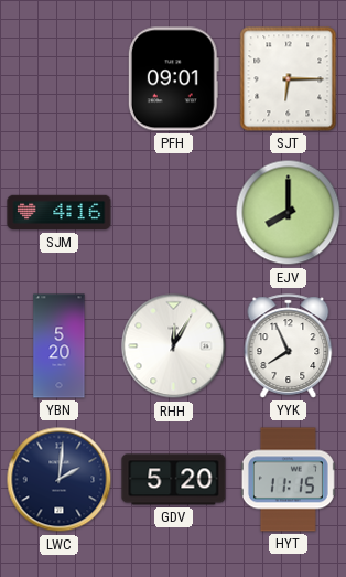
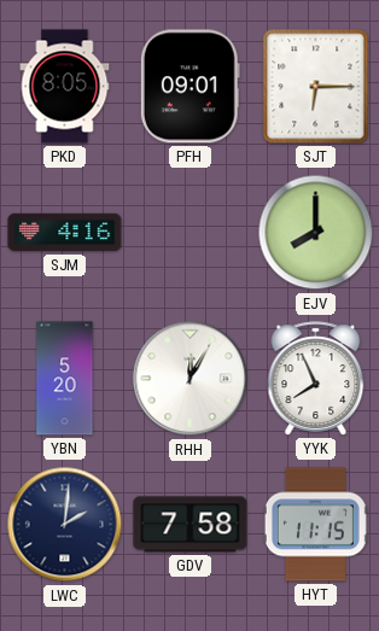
PKD: none -> 8:05
GDV: 5:20 -> 7:58
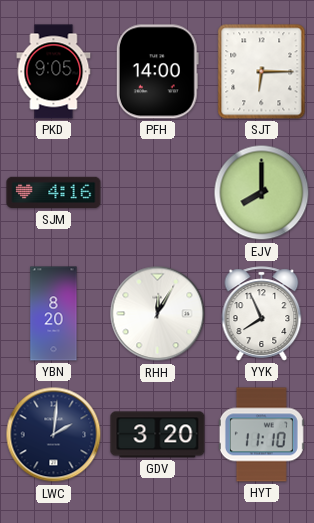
PKD: 8:05 -> 9:05
PFH: 09:01 -> 14:00
YBN: 5:20 -> 8:20
GDV: 7:58 -> 3:20
HYT: 11:15 -> 11:10
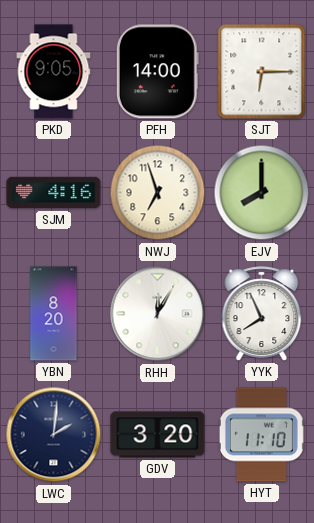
NWJ: none -> 6:57
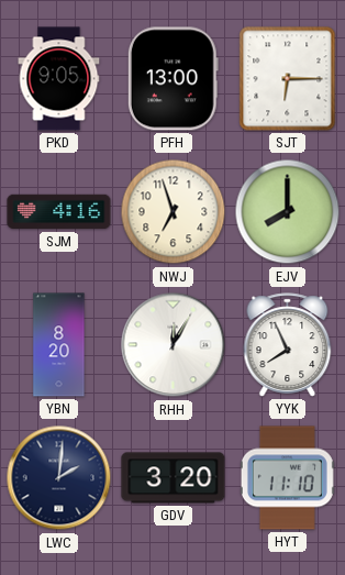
PFH: 14:00 -> 13:00
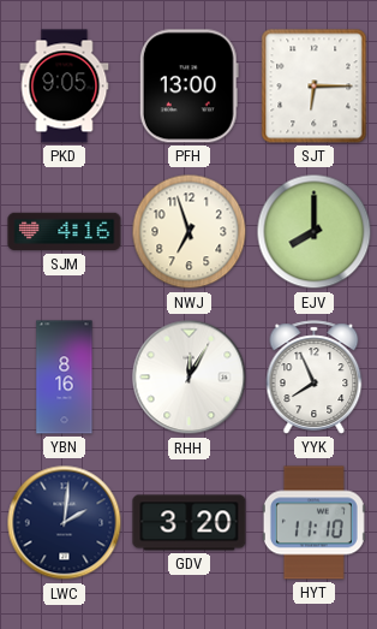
YBN: 8:20 -> 8:16
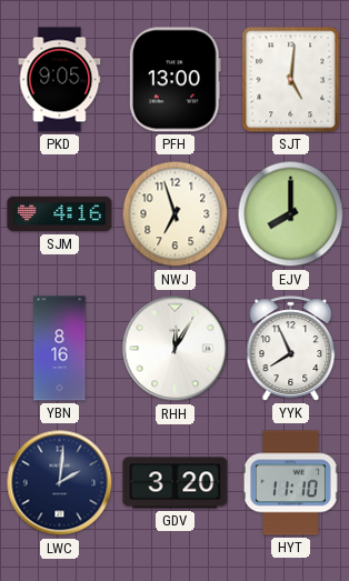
SJT: 6:15 -> 5:01
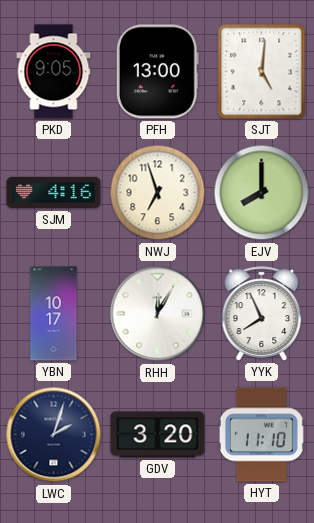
YBN: 8:16 -> 10:17
LWC: 2:01 -> 2:03
